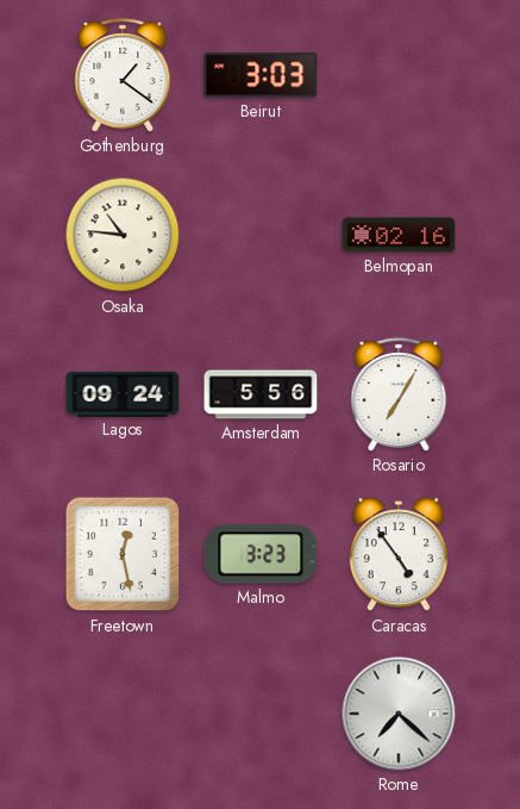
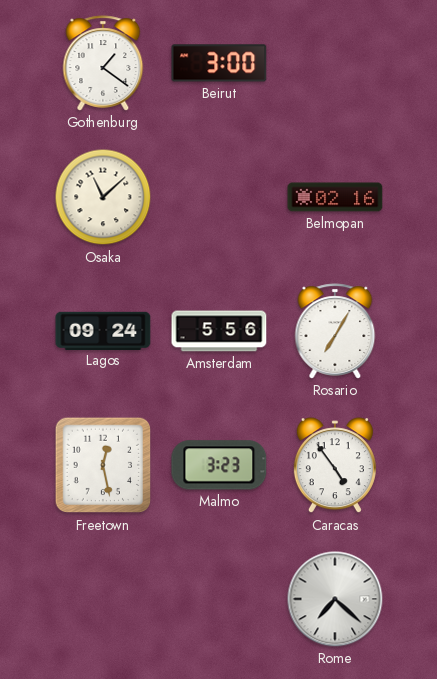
Beirut: 3:03 -> 3:00
Osaka: 10:46 -> 11:08
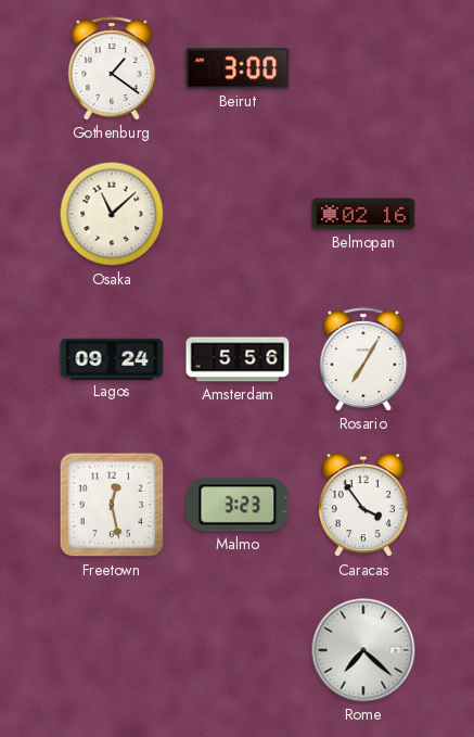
Caracas: 4:54 -> 3:54
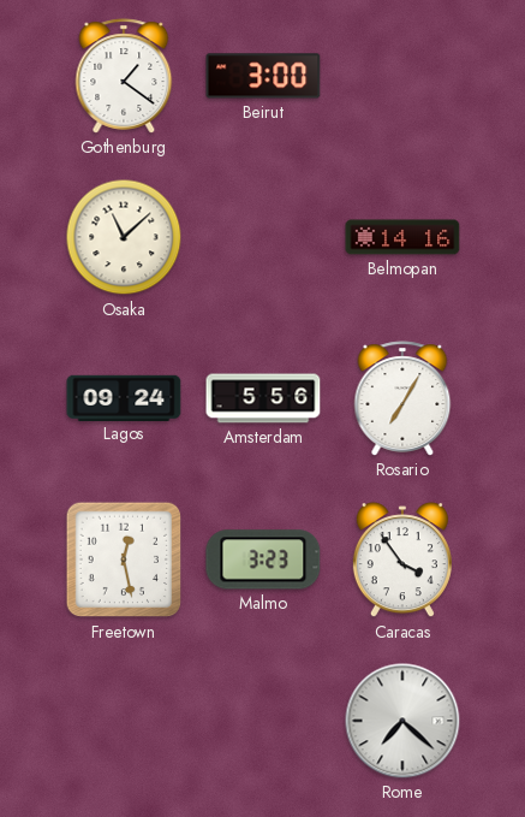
Belmopan: 02:16 -> 14:16
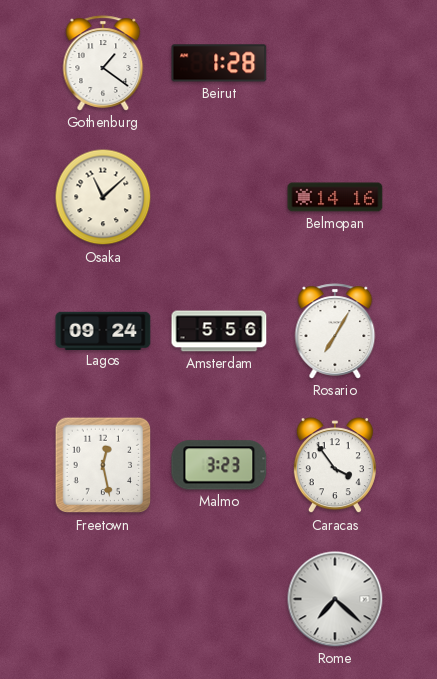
Beirut: 3:00 -> 1:28
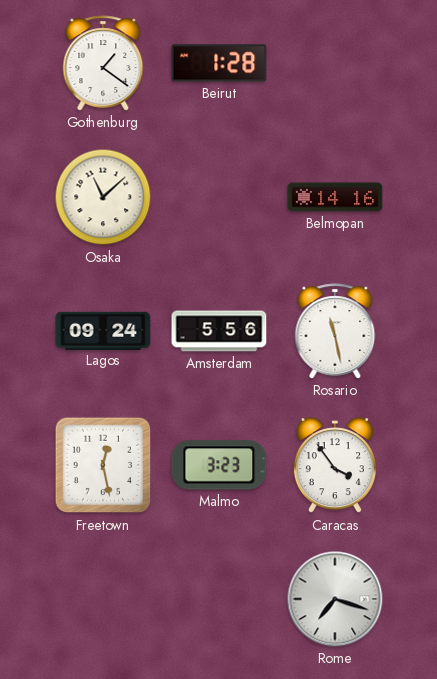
Rosario: 7:05 -> 11:28
Rome: 7:22 -> 7:18
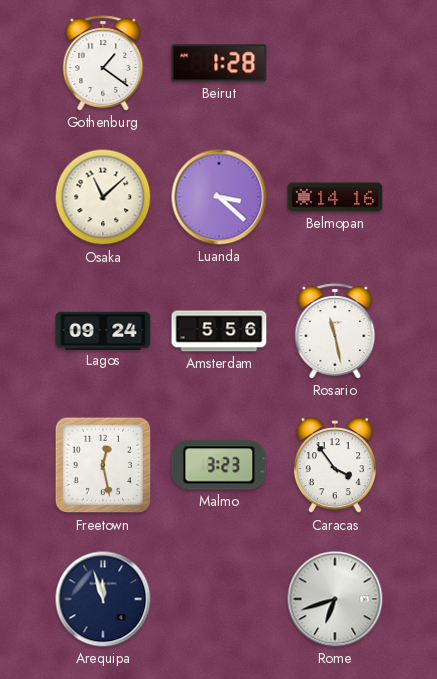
Luanda: none -> 3:22
Arequipa: none -> 11:57
Rome: 7:18 -> 6:42
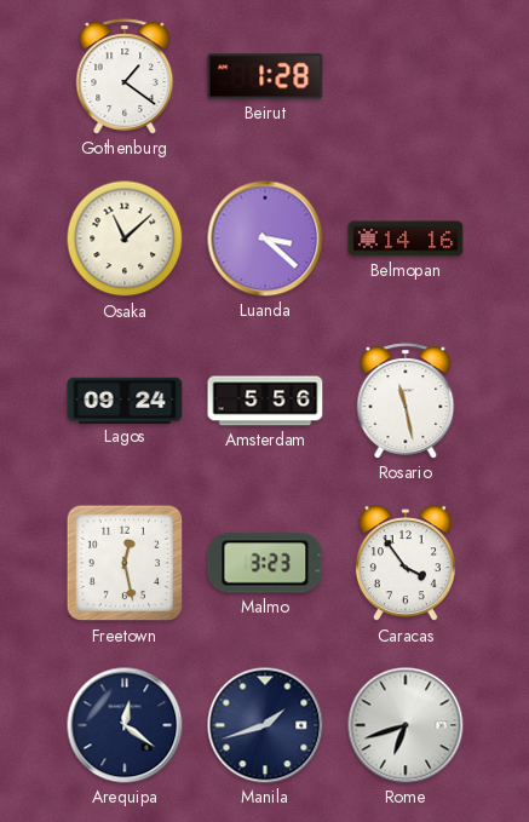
Arequipa: 11:57 -> 12:21
Manila: none -> 1:42
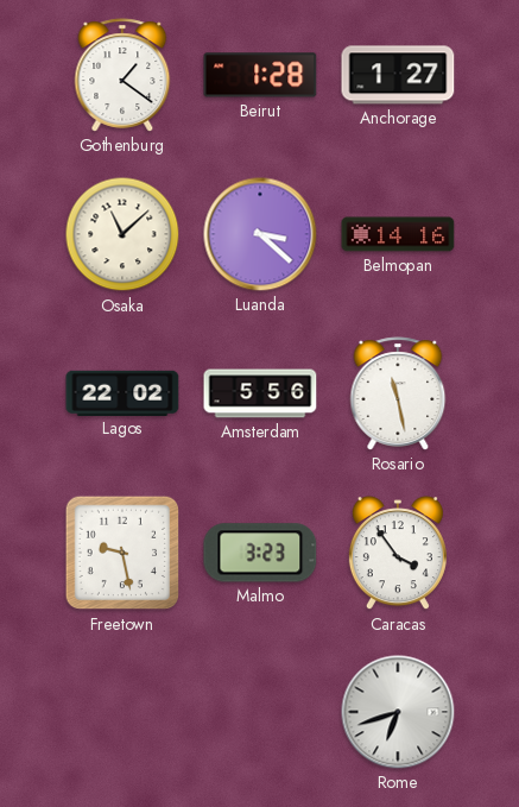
Anchorage: none -> 1:27
Lagos: 09:24 -> 22:02
Freetown: 12:28 -> 9:28
Arequipa: 12:21 -> none
Manila: 1:42 -> none
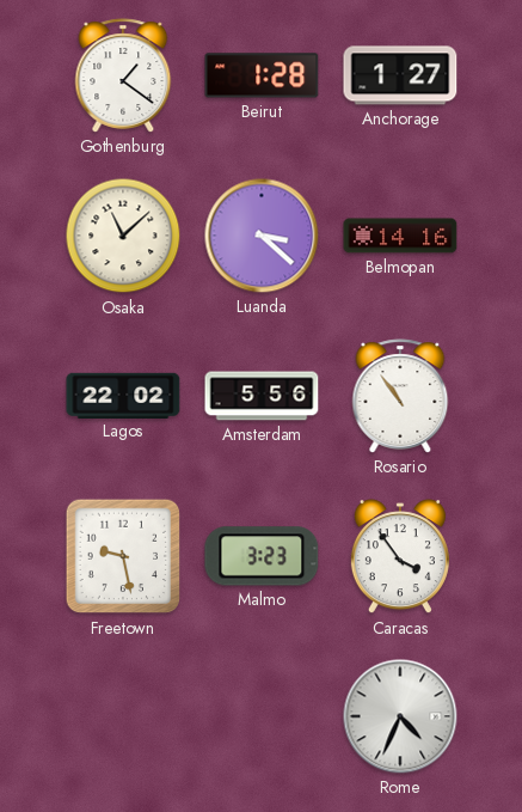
Rosario: 11:28 -> 10:54
Rome: 6:42 -> 4:34
